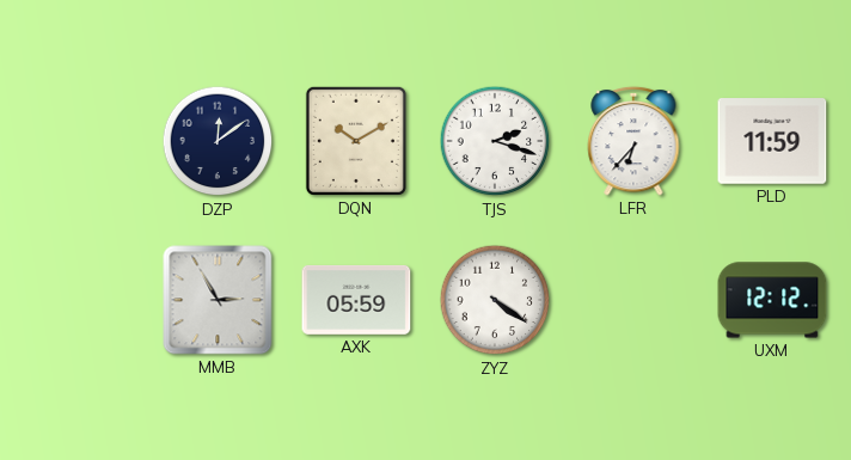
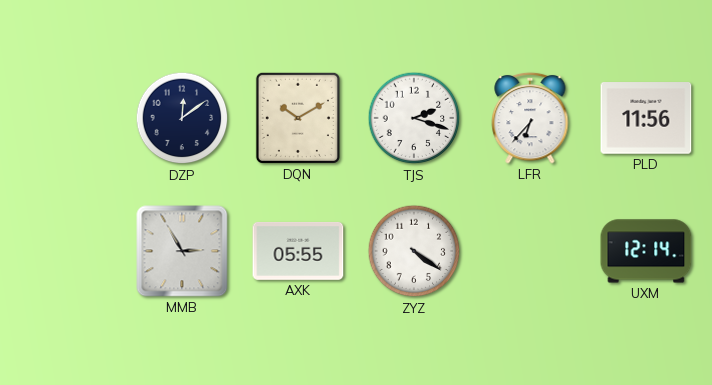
PLD: 11:59 -> 11:56
AXK: 05:59 -> 05:55
UXM: 12:12 -> 12:14
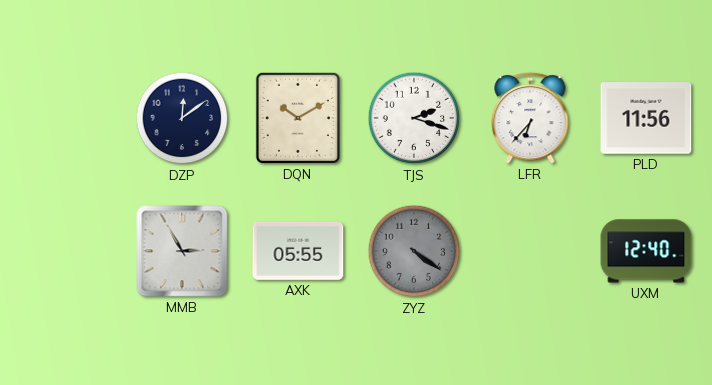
ZYZ dial: white -> grey
UXM: 12:14 -> 12:40
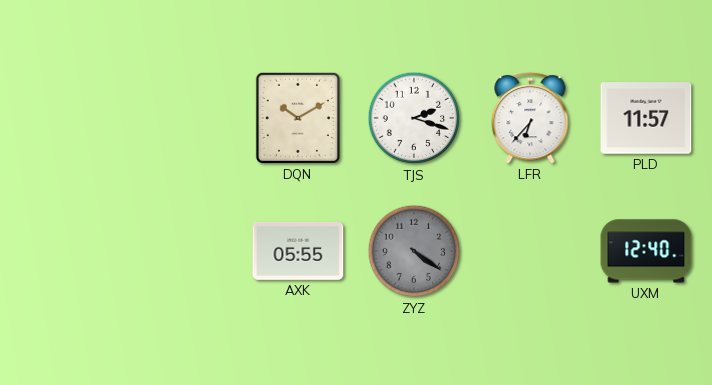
DZP: 12:09 -> none
PLD: 11:56 -> 11:57
MMB: 2:55 -> none
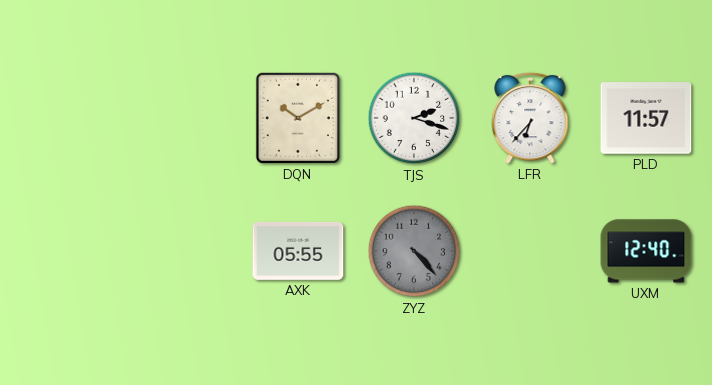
ZYZ: 4:21 -> 4:23
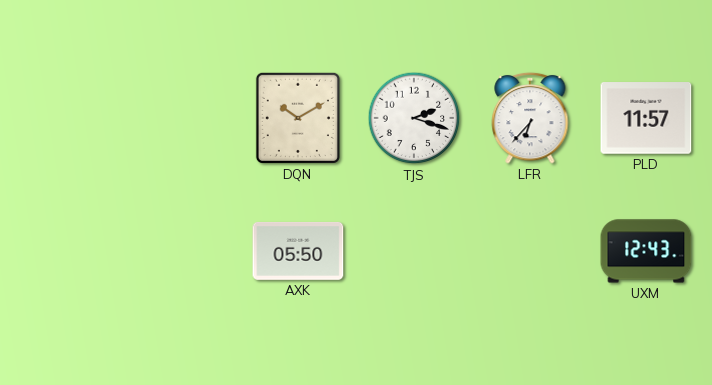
AXK: 05:55 -> 05:50
ZYZ: 4:23 -> none
UXM: 12:40 -> 12:43
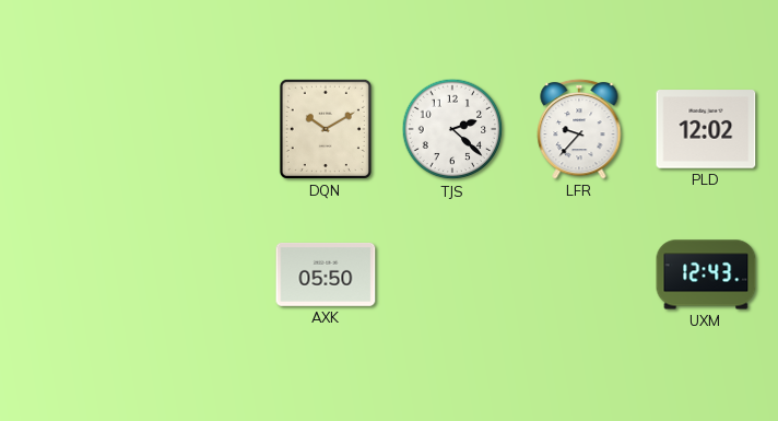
TJS: 2:18 -> 2:22
LFR: 6:37 -> 9:37
PLD: 11:57 -> 12:02
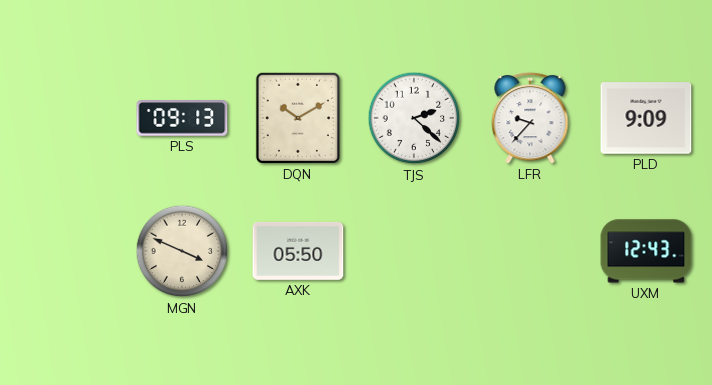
PLS: none -> 09:13
PLD: 12:02 -> 9:09
MGN: none -> 3:49
